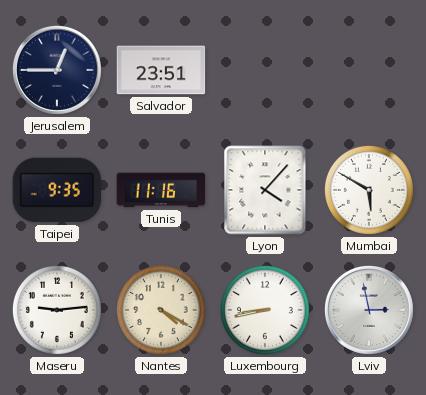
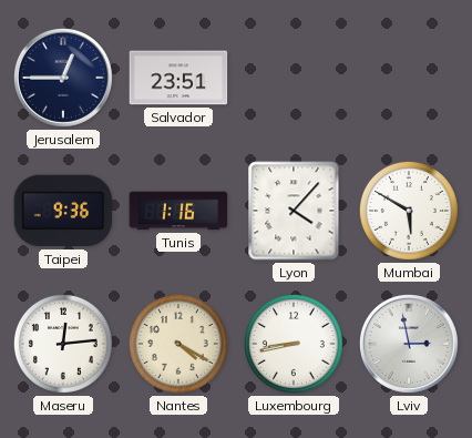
Taipei: 9:35 -> 9:36
Tunis: 11:16 -> 1:16
Maseru: 9:14 -> 12:14
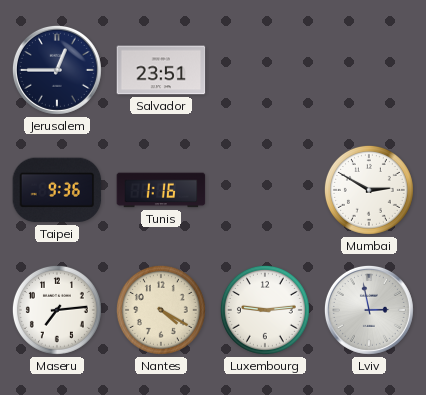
Lyon: 4:07 -> none
Mumbai: 5:50 -> 2:50
Maseru: 12:14 -> 7:14
Luxembourg: 8:43 -> 9:14
